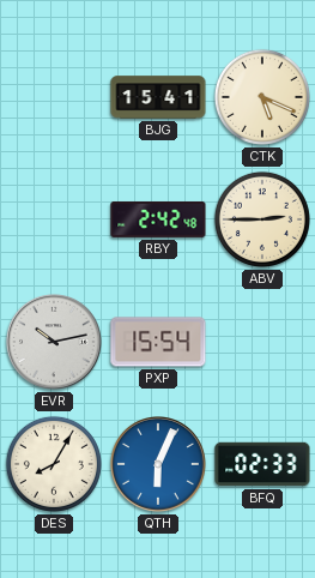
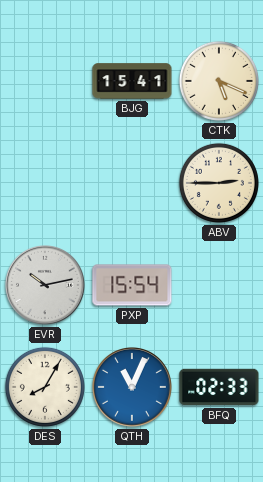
RBY: 2:42 -> none
QTH: 6:04 -> 11:04
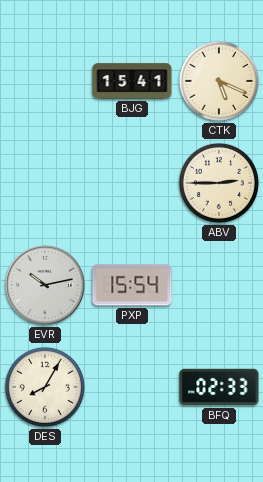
QTH: 11:04 -> none
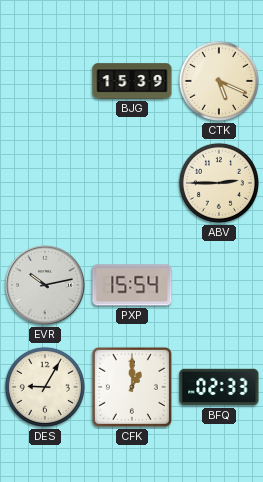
BJG: 15:41 -> 15:39
DES: 8:05 -> 9:05
CFK: none -> 1:00
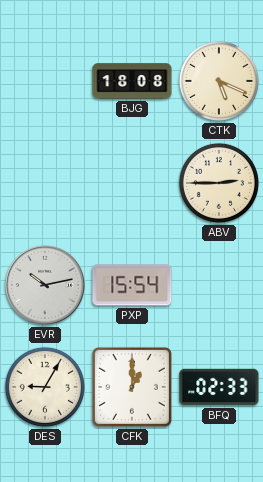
BJG: 15:39 -> 18:08
